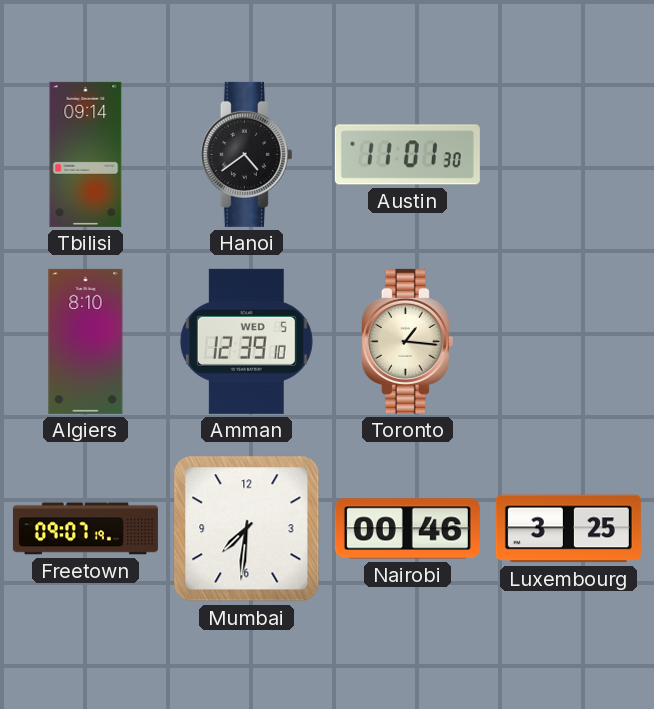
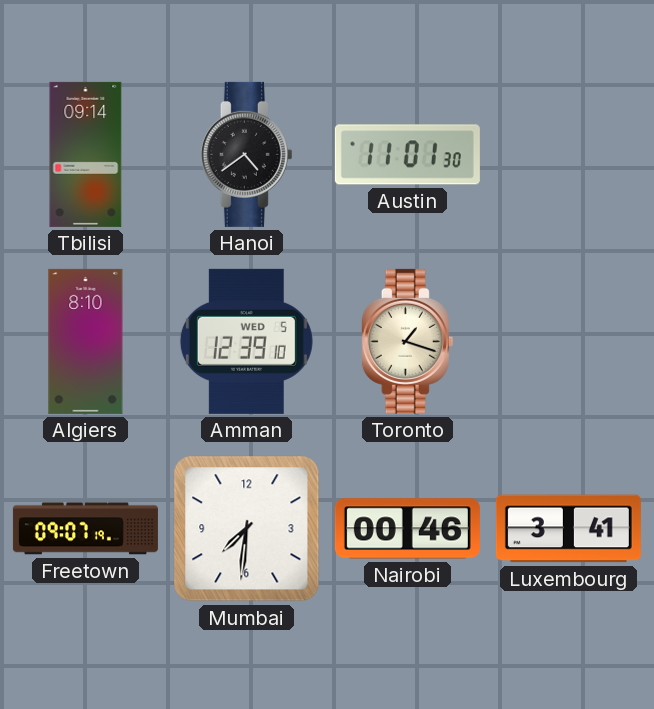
Toronto: 1:16 -> 1:18
Luxembourg: 3:25 -> 3:41
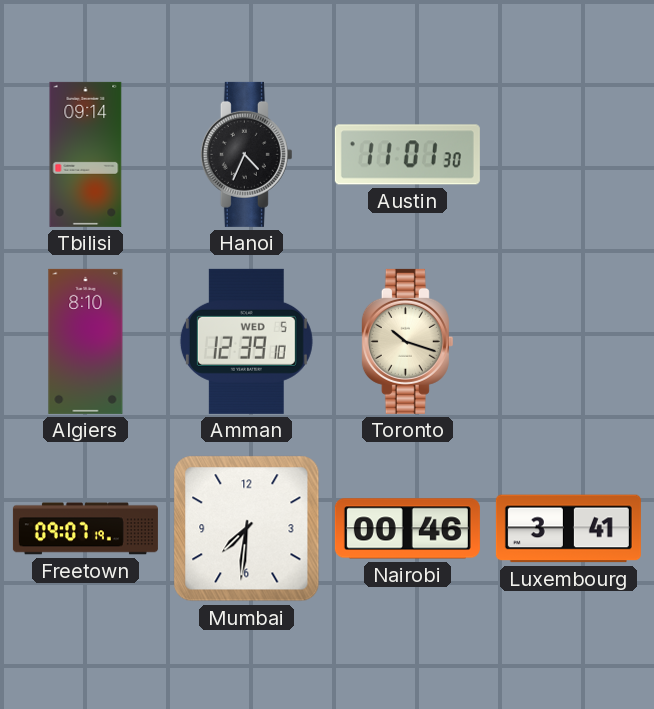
Hanoi: 4:39 -> 4:34
Toronto: 1:18 -> 10:18
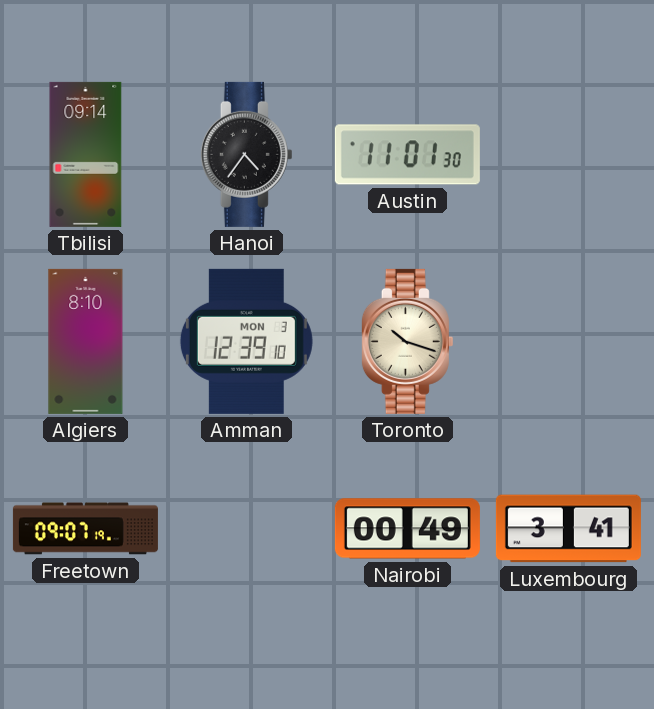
Hanoi: 4:34 -> 4:36
Amman date: WED 5 -> MON 3
Mumbai: 7:31 -> none
Nairobi: 00:46 -> 00:49
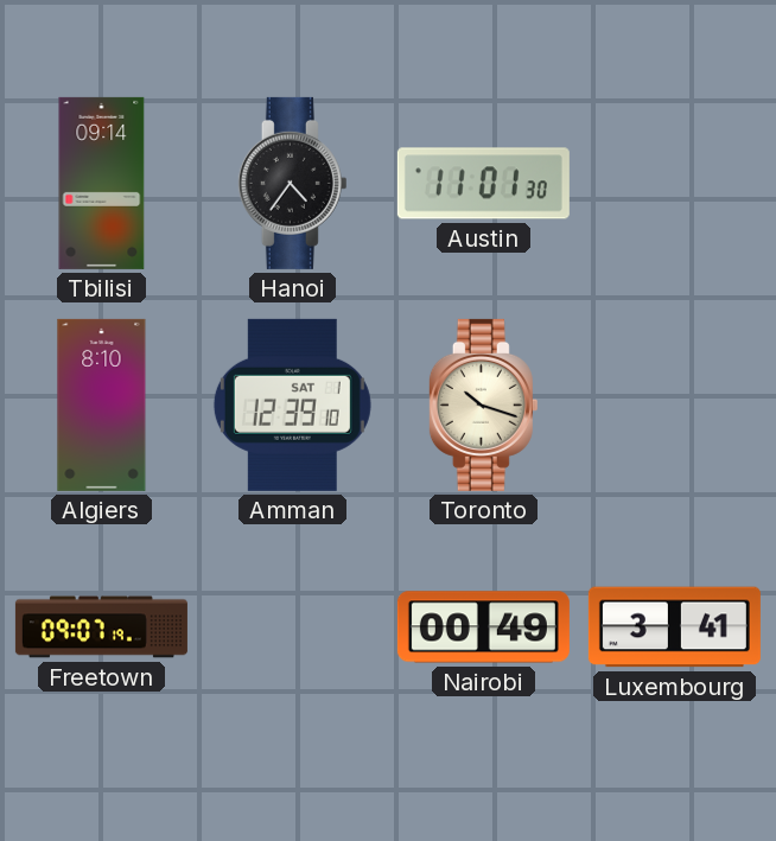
Amman date: MON 3 -> SAT 1
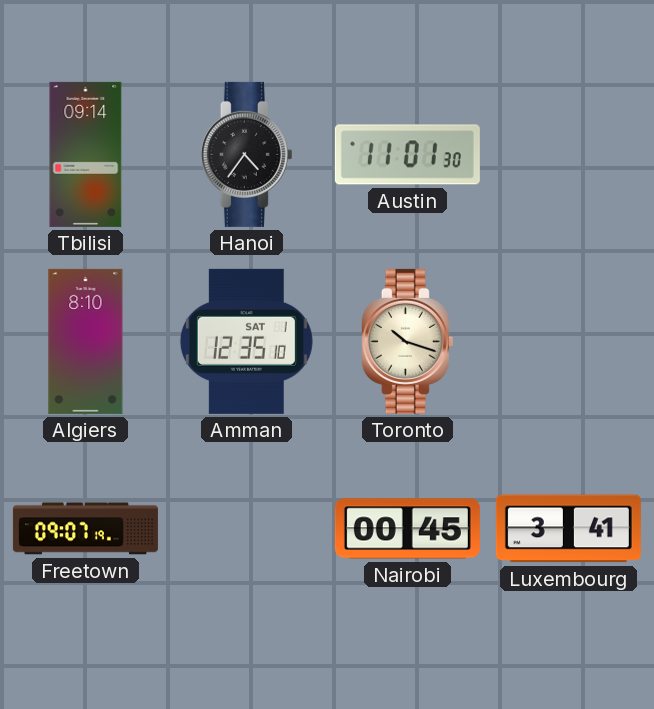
Amman: 12:39 -> 12:35
Nairobi: 00:49 -> 00:45
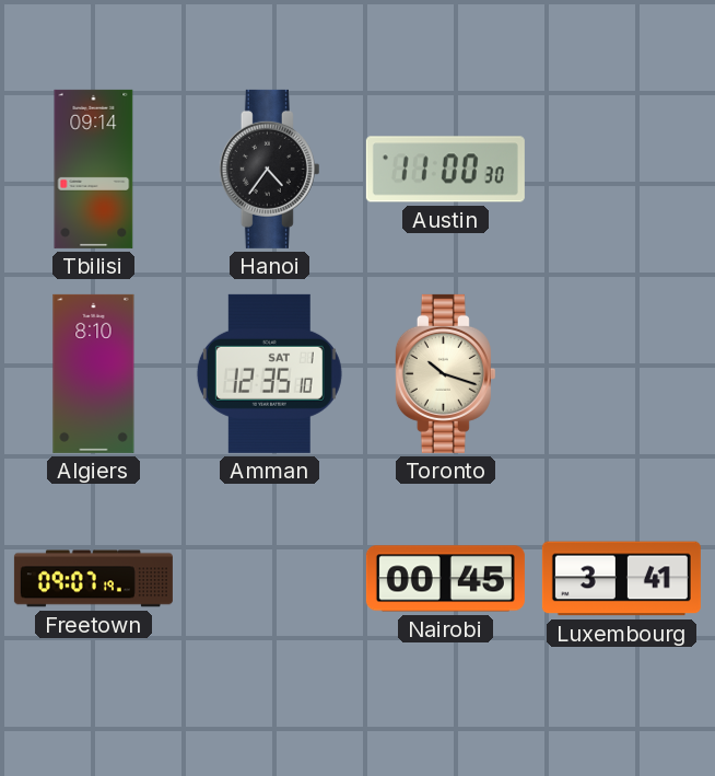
Austin: 11:01 -> 11:00
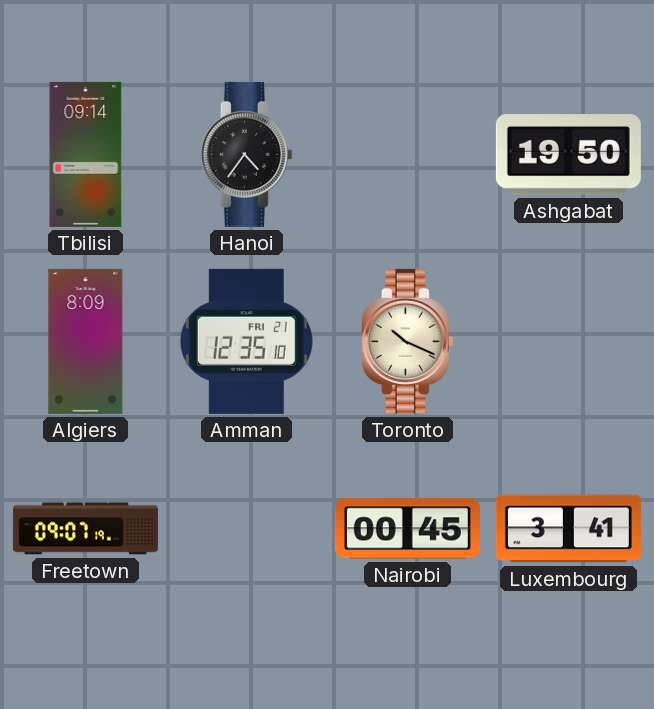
Austin: 11:00 -> none
Ashgabat: none -> 19:50
Algiers: 8:10 -> 8:09
Amman date: SAT 1 -> FRI 21
Toronto: 10:18 -> 10:19
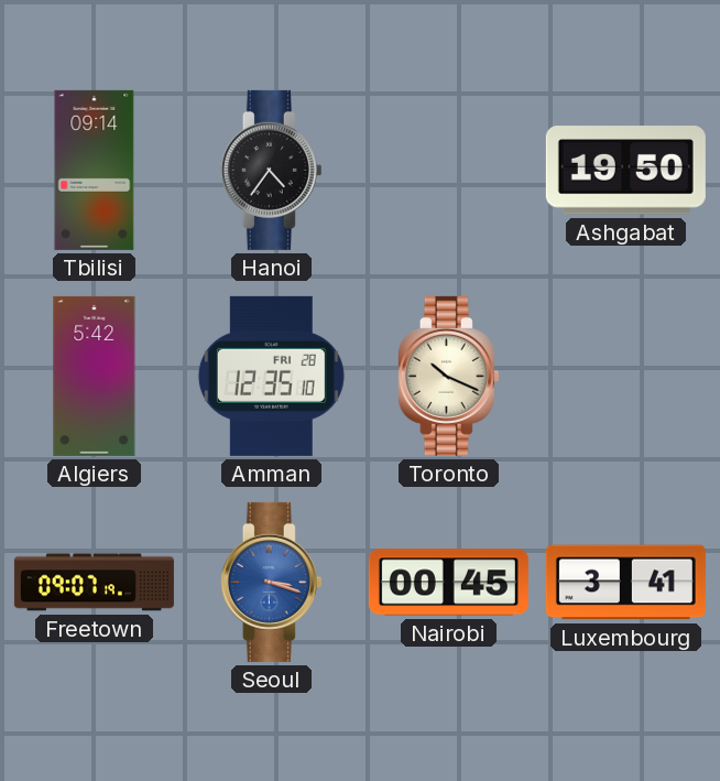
Algiers: 8:09 -> 5:42
Amman date: FRI 21 -> FRI 28
Seoul: none -> 3:18
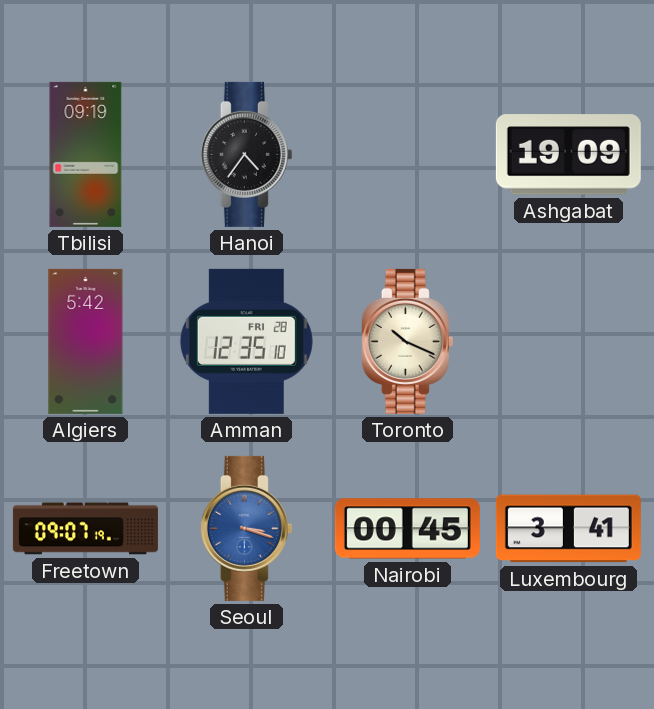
Tbilisi: 09:14 -> 09:19
Ashgabat: 19:50 -> 19:09
